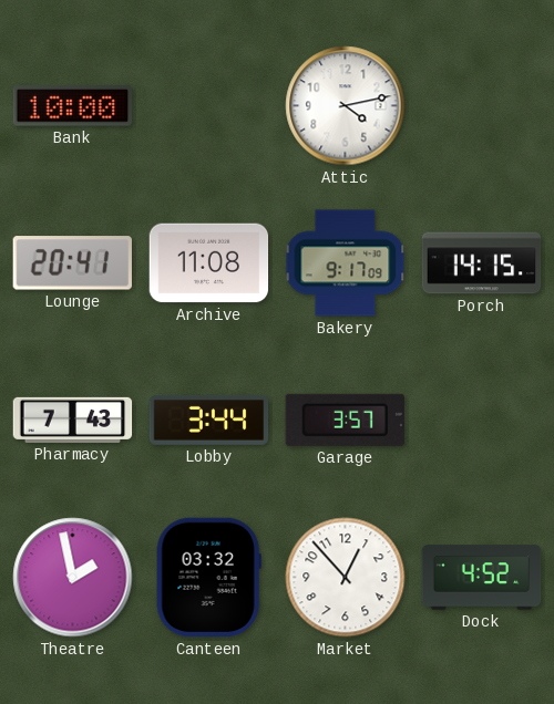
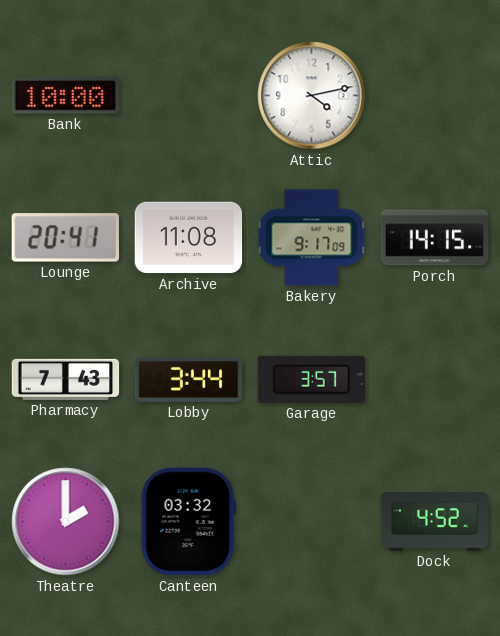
Theatre: 1:58 -> 2:00
Market: 12:53 -> none
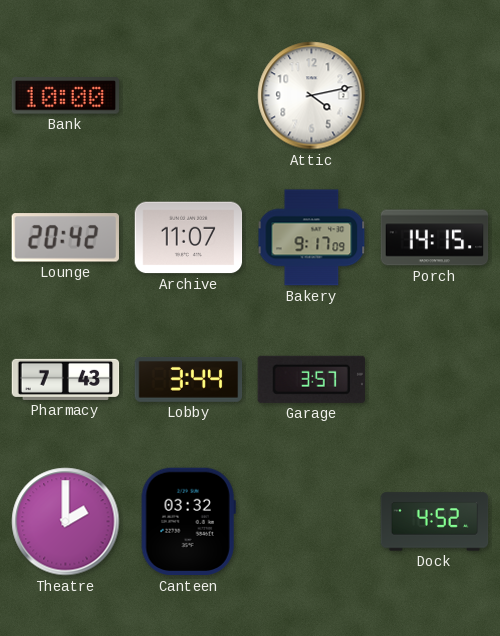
Lounge: 20:41 -> 20:42
Archive: 11:08 -> 11:07
